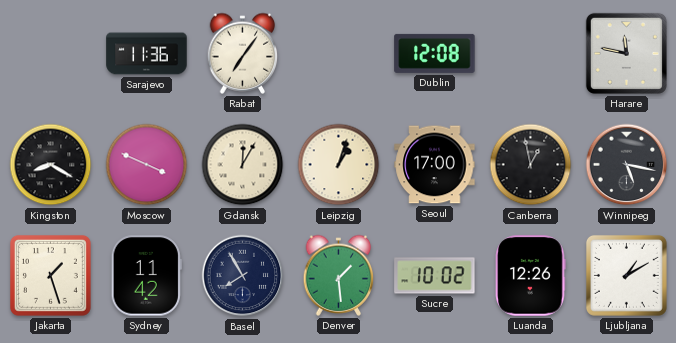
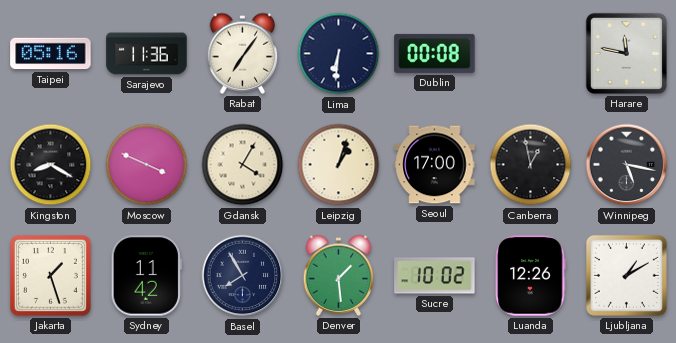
Taipei: none -> 05:16
Lima: none -> 6:31
Dublin: 12:08 -> 00:08
Gdansk: 12:05 -> 4:05
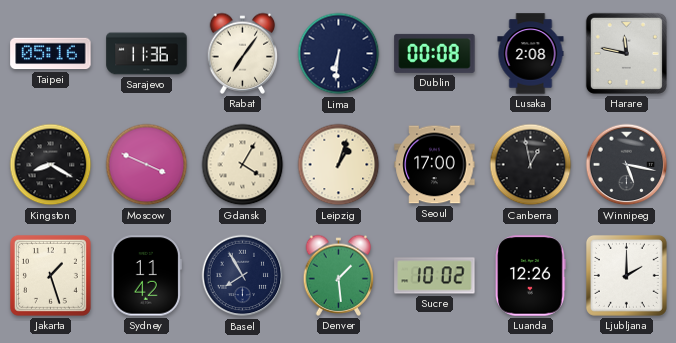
Lusaka: none -> 2:08
Ljubljana: 1:10 -> 2:00
